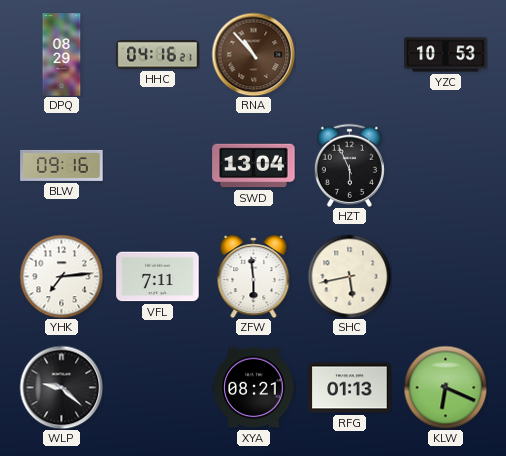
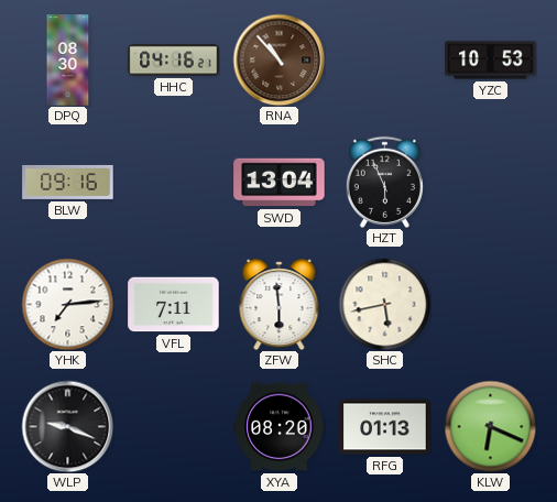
DPQ: 08:29 -> 08:30
WLP: 9:22 -> 9:19
XYA: 08:21 -> 08:20
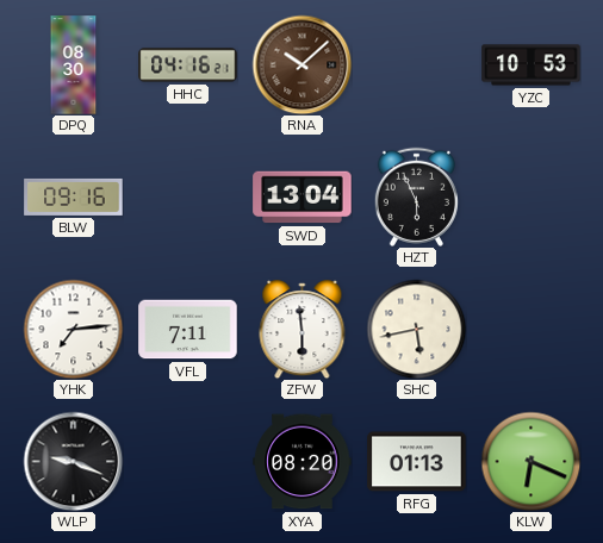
RNA: 10:53 -> 10:08
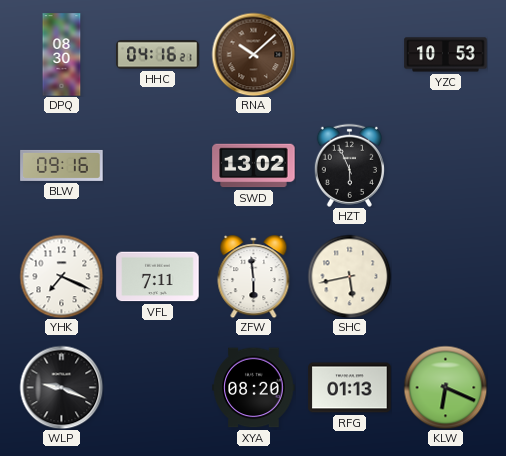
SWD: 13:04 -> 13:02
YHK: 7:14 -> 7:19
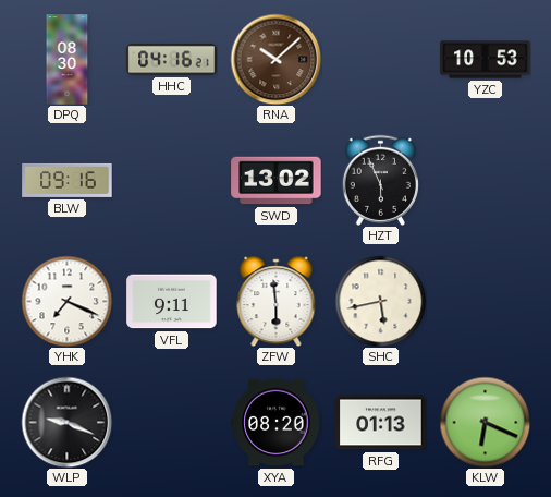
VFL: 7:11 -> 9:11
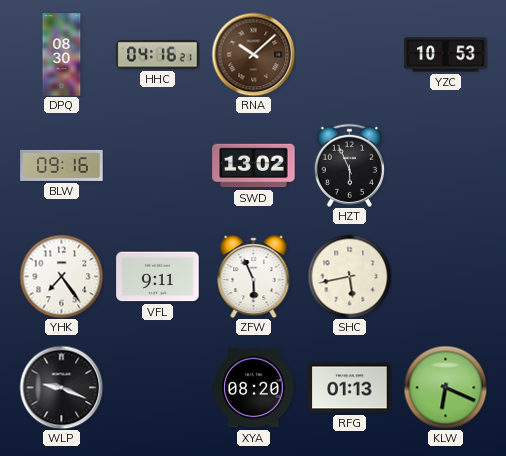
YHK: 7:19 -> 7:24
ZFW: 5:59 -> 5:56
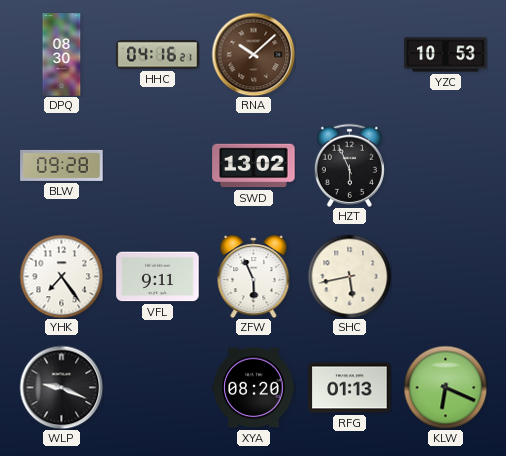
BLW: 09:16 -> 09:28
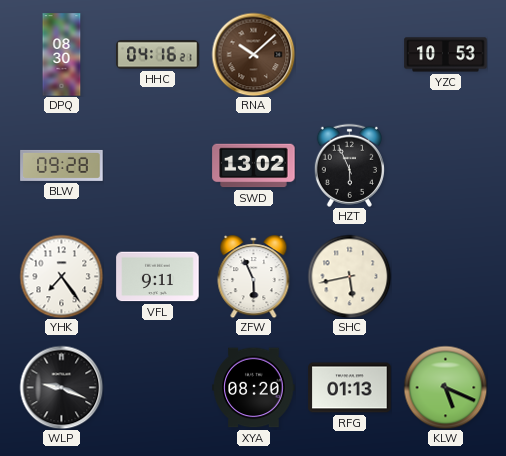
KLW: 6:19 -> 5:19
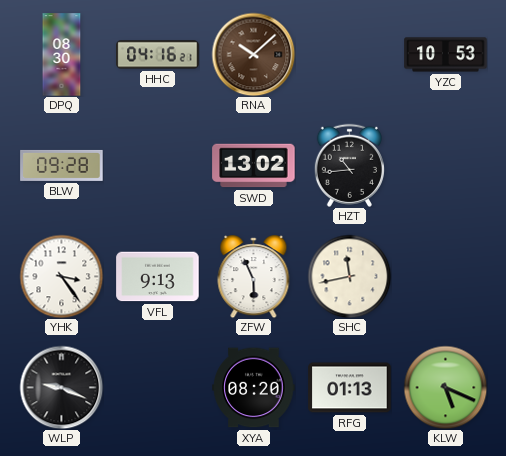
HZT: 5:56 -> 10:44
YHK: 7:24 -> 3:24
VFL: 9:11 -> 9:13
SHC: 5:43 -> 11:43
